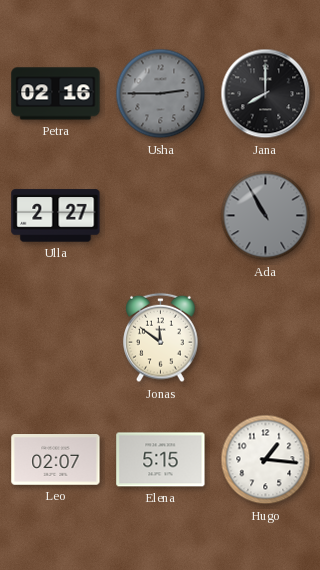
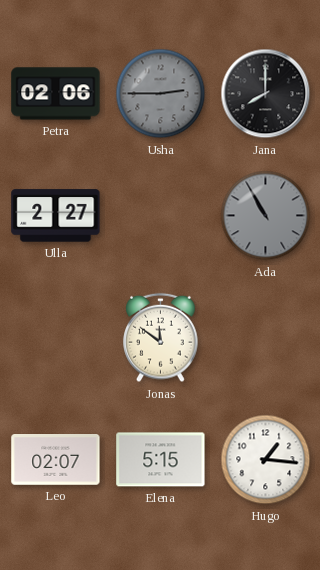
Petra: 02:16 -> 02:06
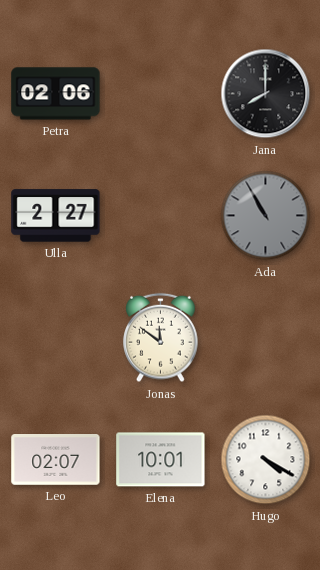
Usha: 2:45 -> none
Elena: 5:15 -> 10:01
Hugo: 1:16 -> 4:20
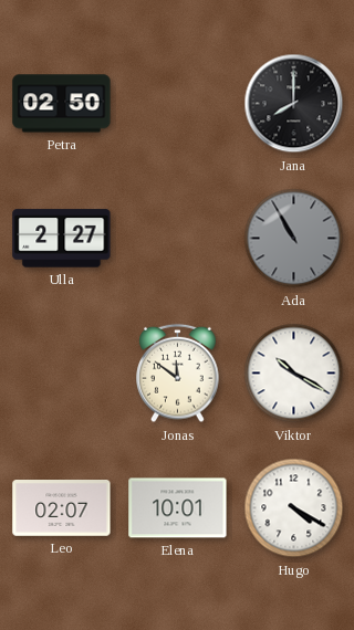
Petra: 02:06 -> 02:50
Viktor: none -> 10:20
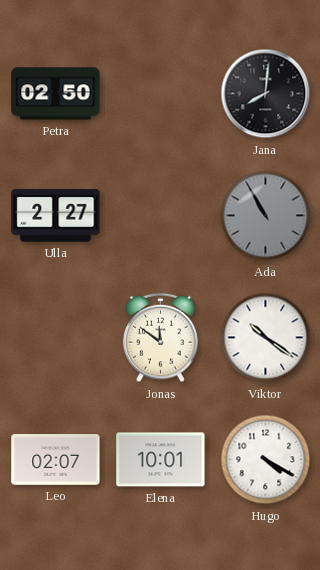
Jana: 8:00 -> 8:01
Viktor: 10:20 -> 10:21
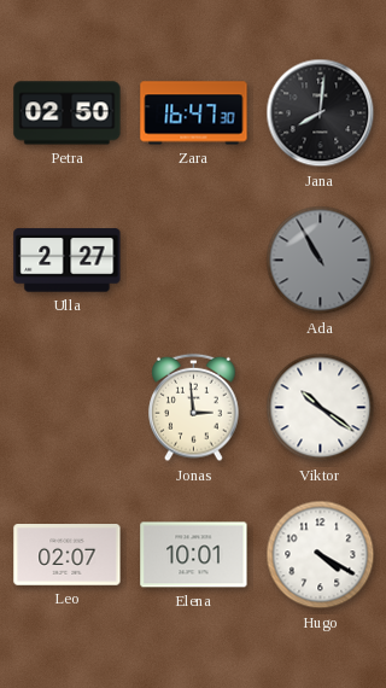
Zara: none -> 16:47
Jonas: 11:51 -> 2:59
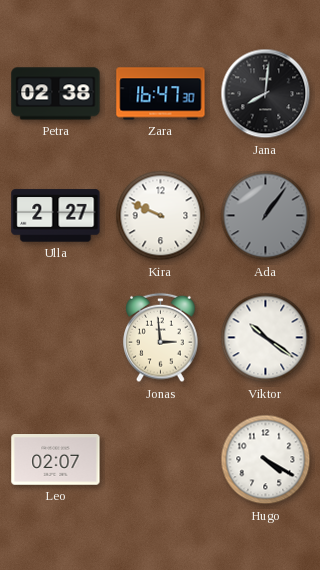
Petra: 02:50 -> 02:38
Kira: none -> 9:49
Ada: 10:55 -> 1:06
Elena: 10:01 -> none
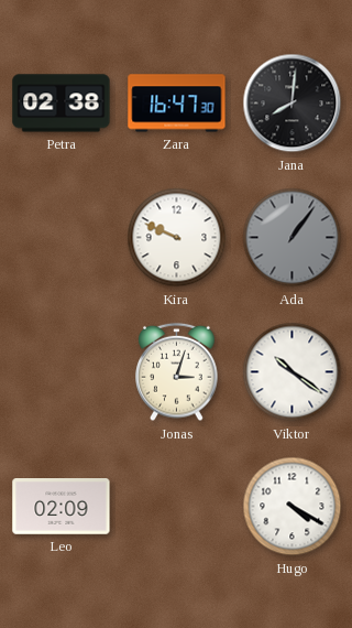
Ulla: 2:27 -> none
Jonas: 2:59 -> 3:03
Leo: 02:07 -> 02:09
